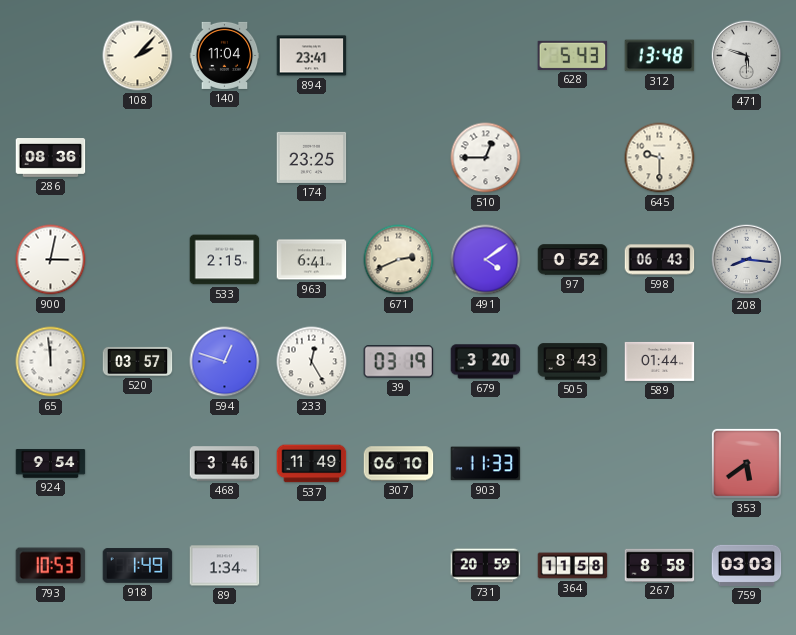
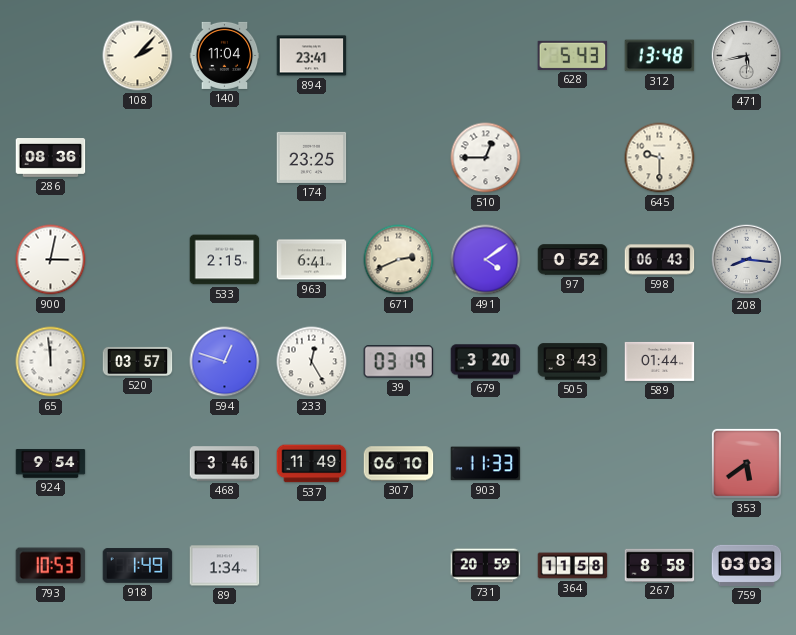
471: 5:48 -> 5:43
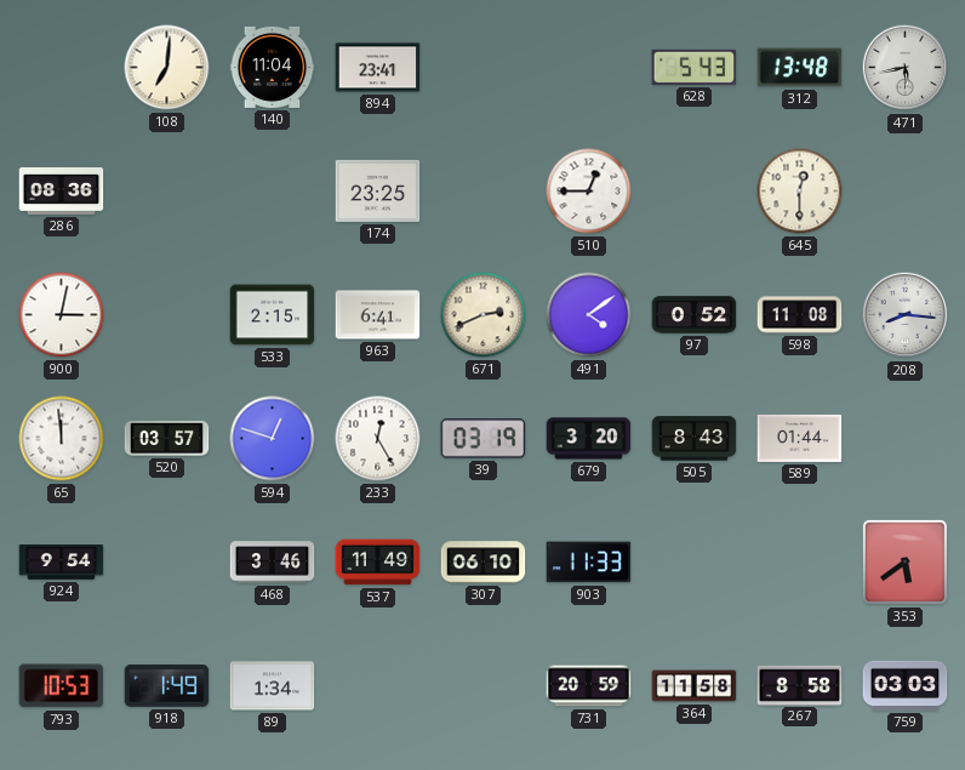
108: 2:07 -> 7:01
645: 9:30 -> 12:30
598: 06:43 -> 11:08
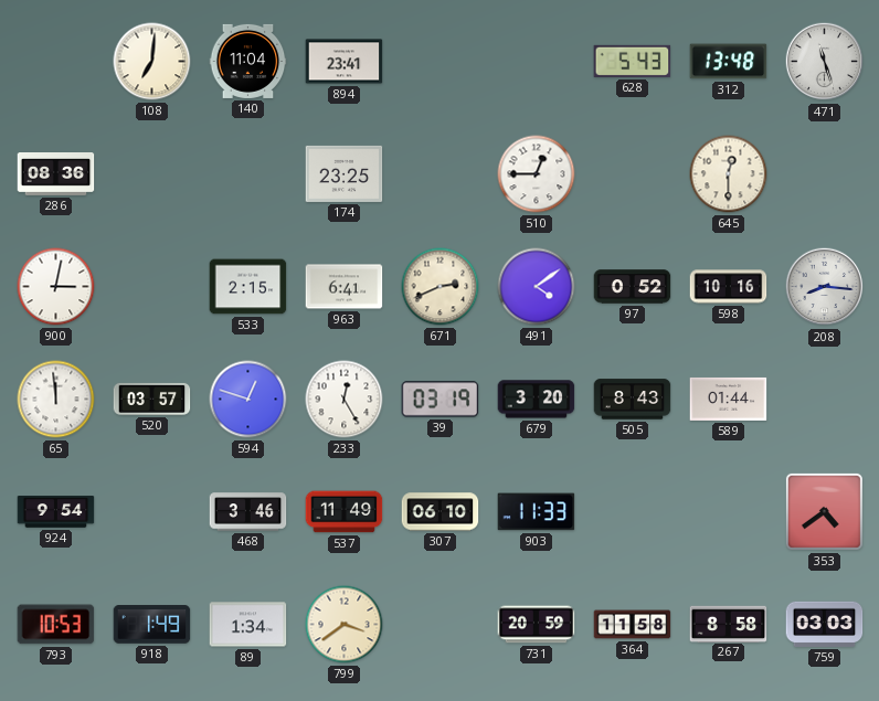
471: 5:43 -> 11:27
598: 11:08 -> 10:16
353: 5:39 -> 4:39
799: none -> 3:39
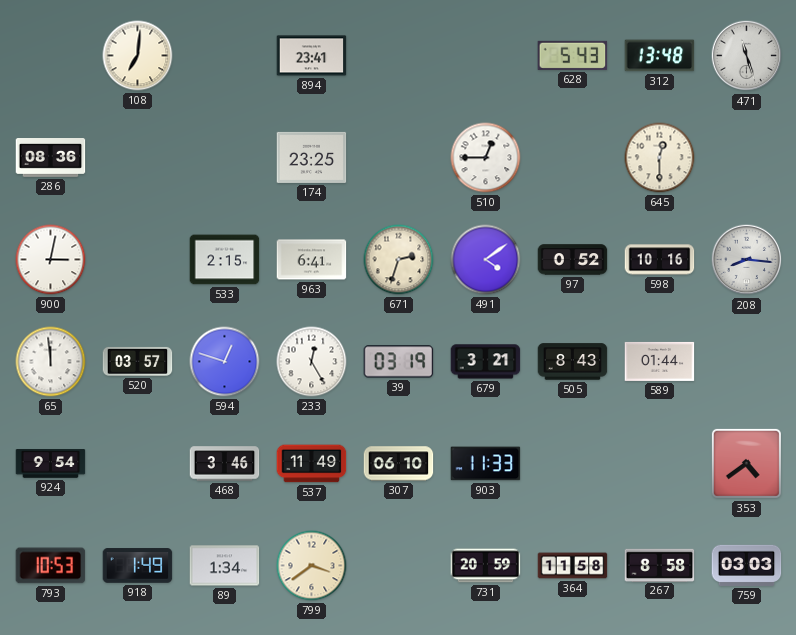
140: 11:04 -> none
671: 2:41 -> 2:33
679: 3:20 -> 3:21
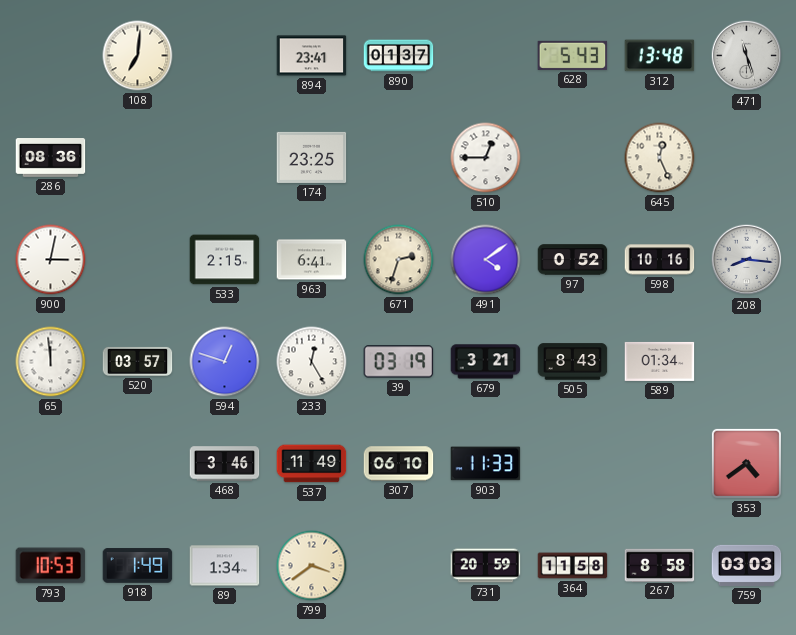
890: none -> 01:37
645: 12:30 -> 12:26
589: 01:44 -> 01:34
924: 9:54 -> none
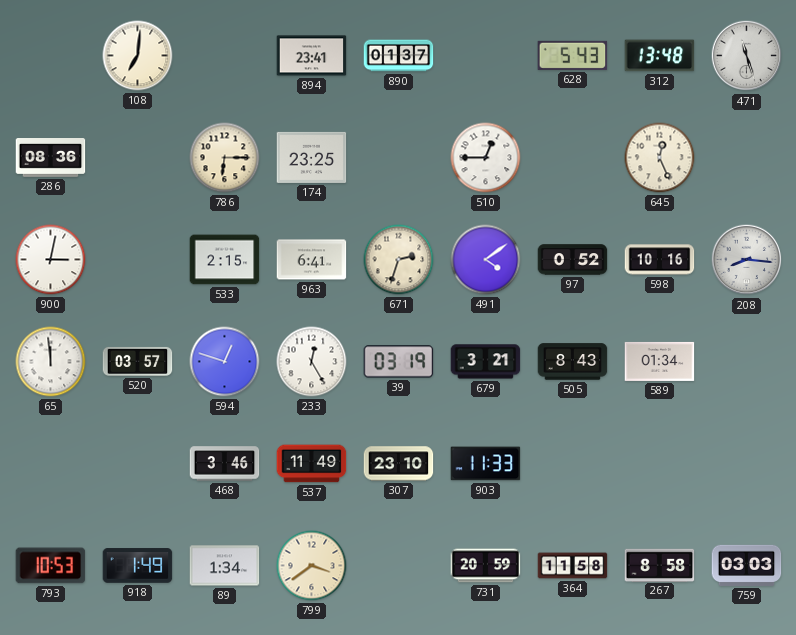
786: none -> 6:15
307: 06:10 -> 23:10
353: 4:39 -> none
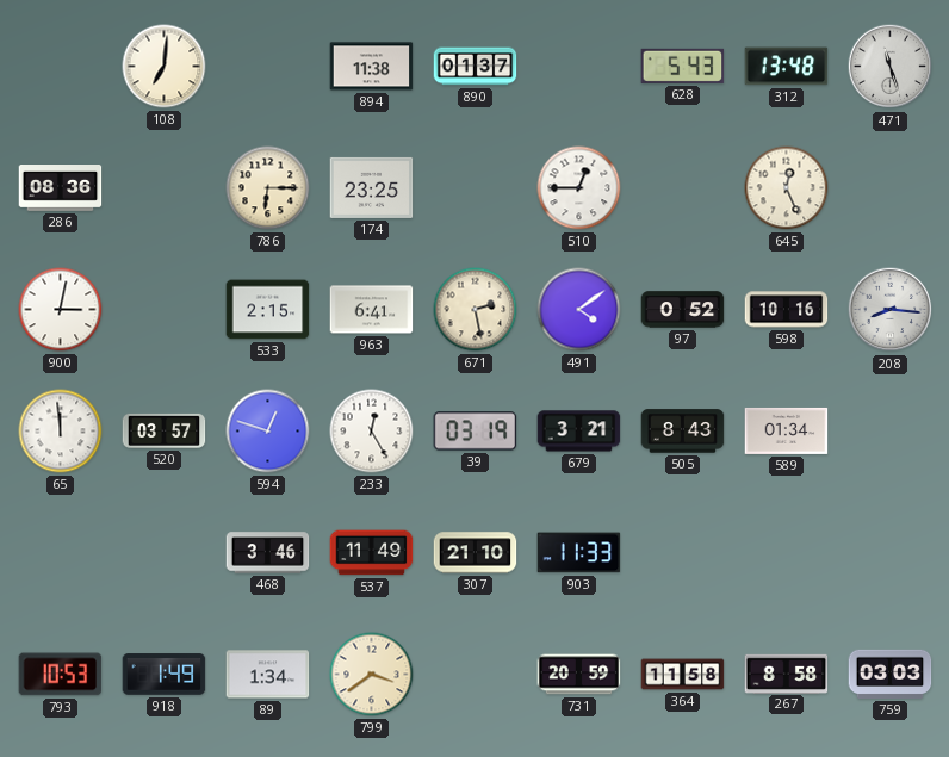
894: 23:41 -> 11:38
671: 2:33 -> 2:28
307: 23:10 -> 21:10
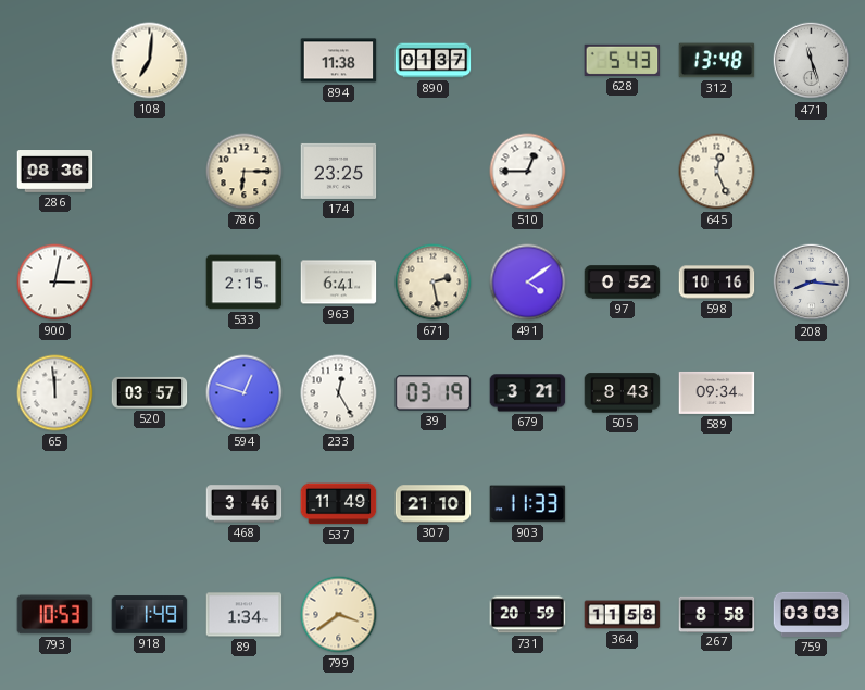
589: 01:34 -> 09:34
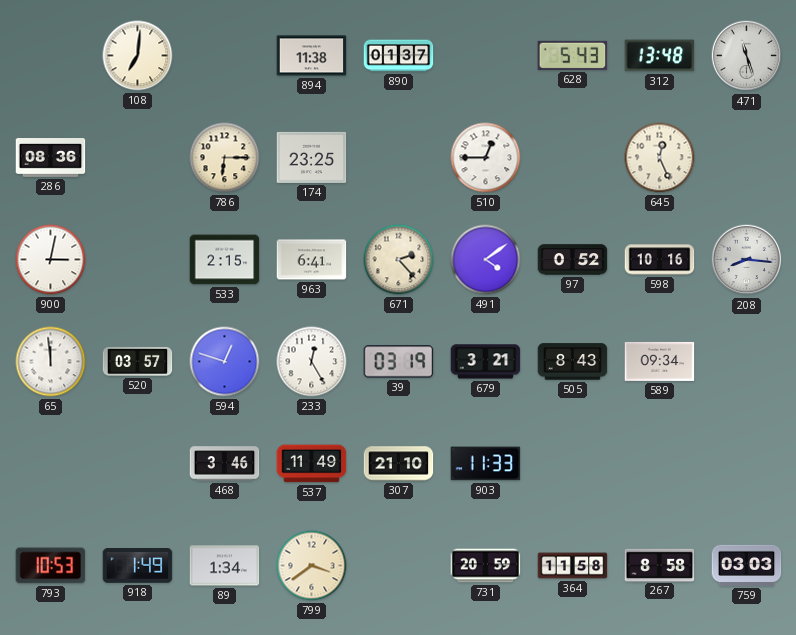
671: 2:28 -> 2:23
